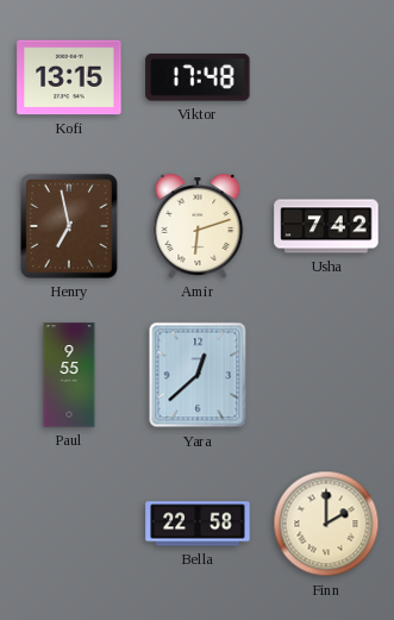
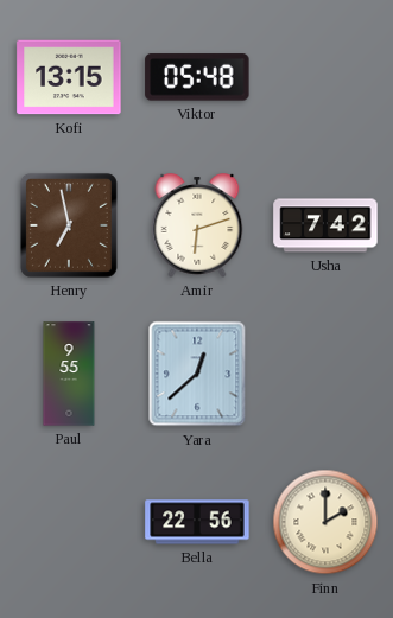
Viktor: 17:48 -> 05:48
Bella: 22:58 -> 22:56
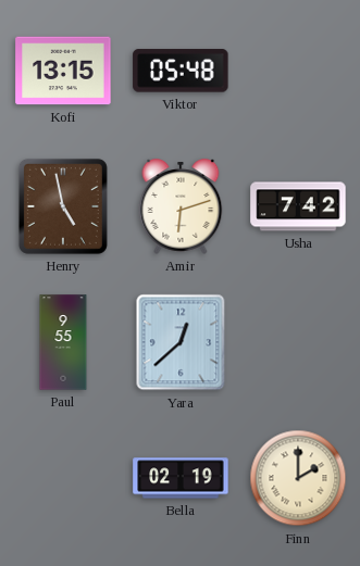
Henry: 6:58 -> 4:58
Bella: 22:56 -> 02:19
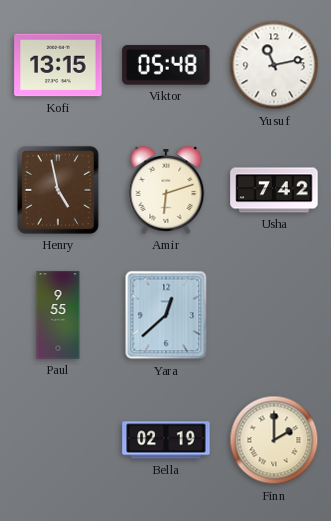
Yusuf: none -> 11:13
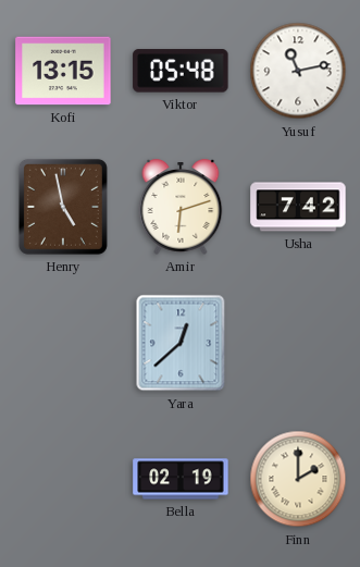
Paul: 9:55 -> none
